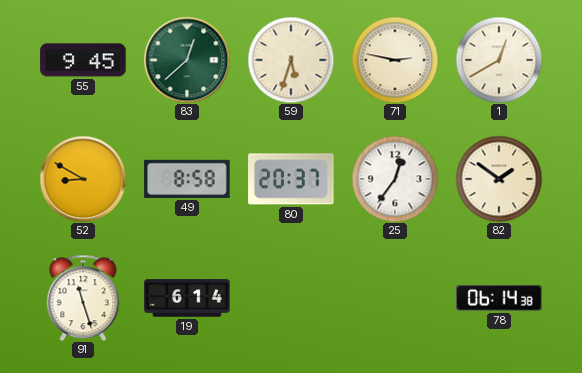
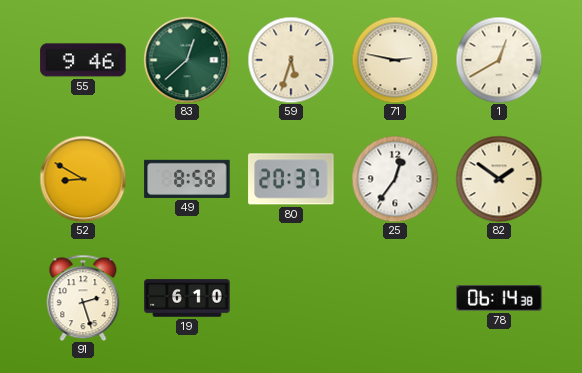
55: 9:45 -> 9:46
91: 11:27 -> 2:27
19: 6:14 -> 6:10
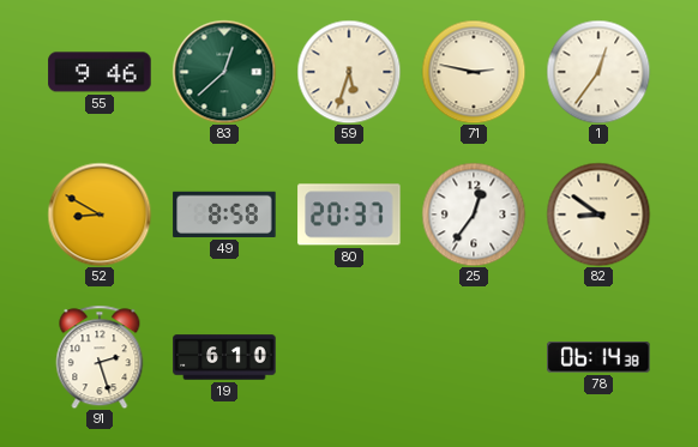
1: 12:40 -> 12:36
82: 1:51 -> 8:51
